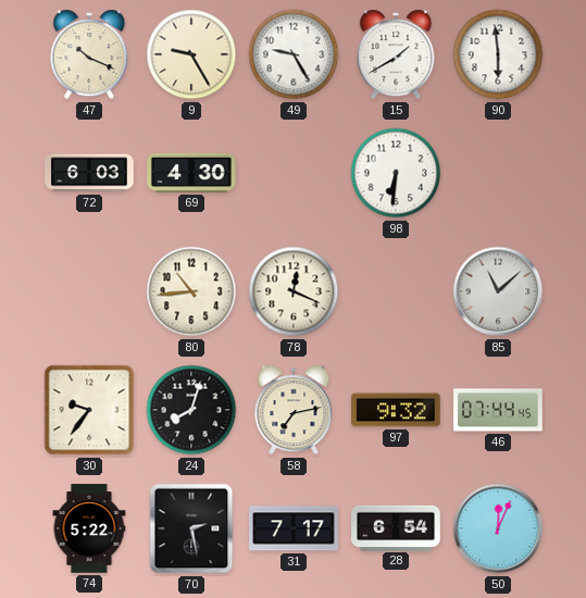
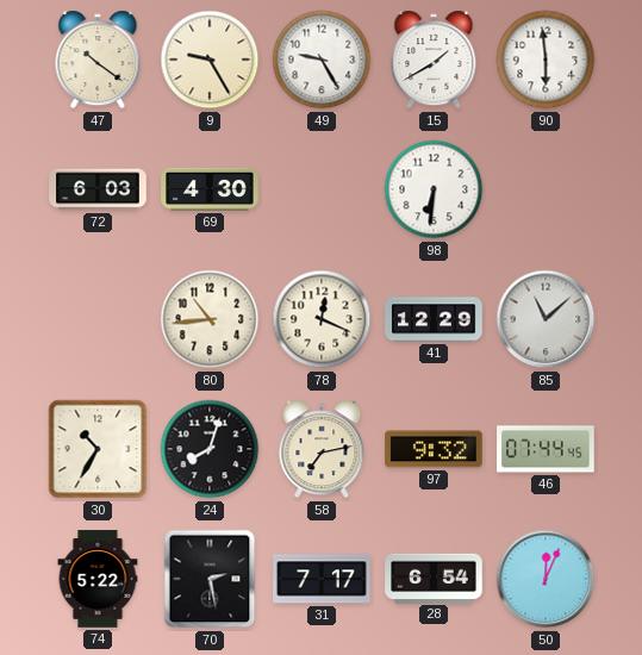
47: 10:19 -> 10:21
41: none -> 12:29
30: 9:36 -> 10:35
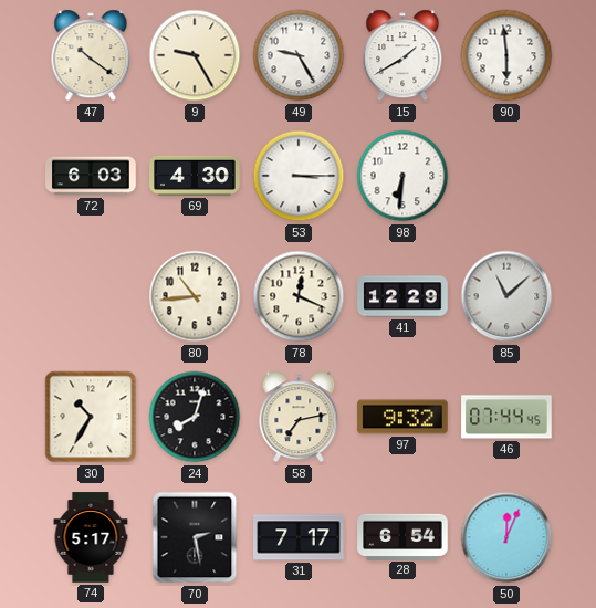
53: none -> 3:15
74: 5:22 -> 5:17
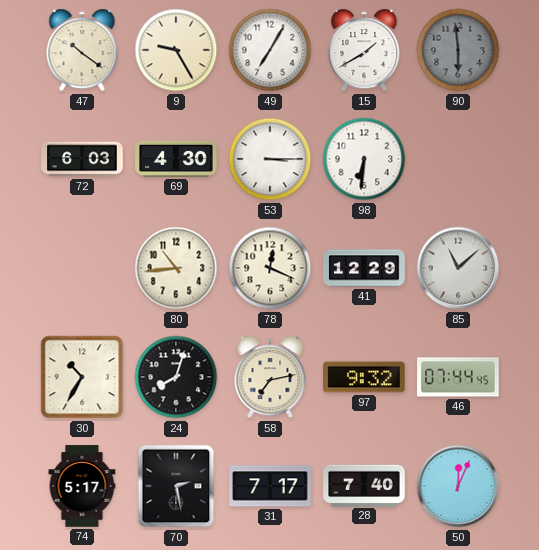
49: 9:25 -> 7:05
90 dial: white -> grey
28: 6:54 -> 7:40
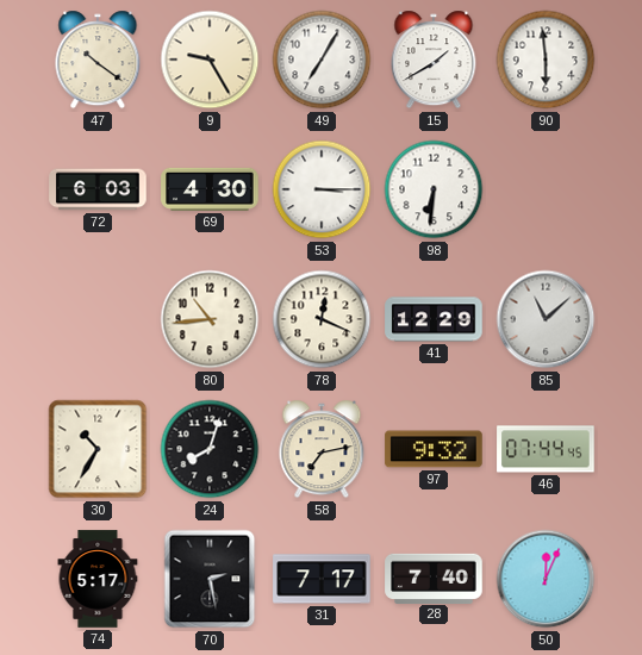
90 dial: grey -> white
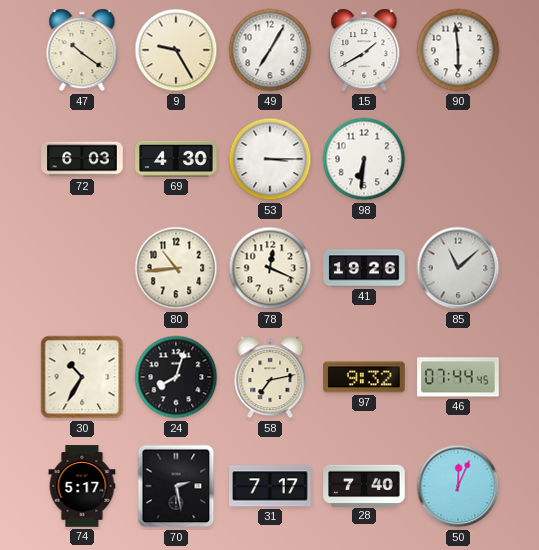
41: 12:29 -> 19:26
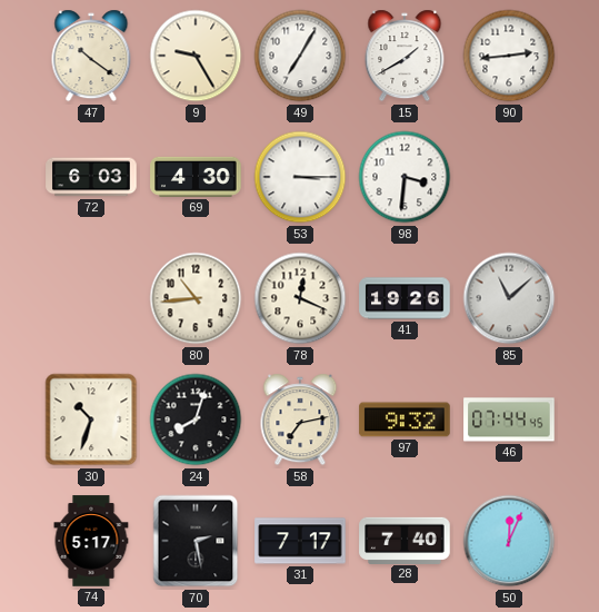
90: 5:59 -> 2:44
98: 6:31 -> 3:31
30: 10:35 -> 10:33
